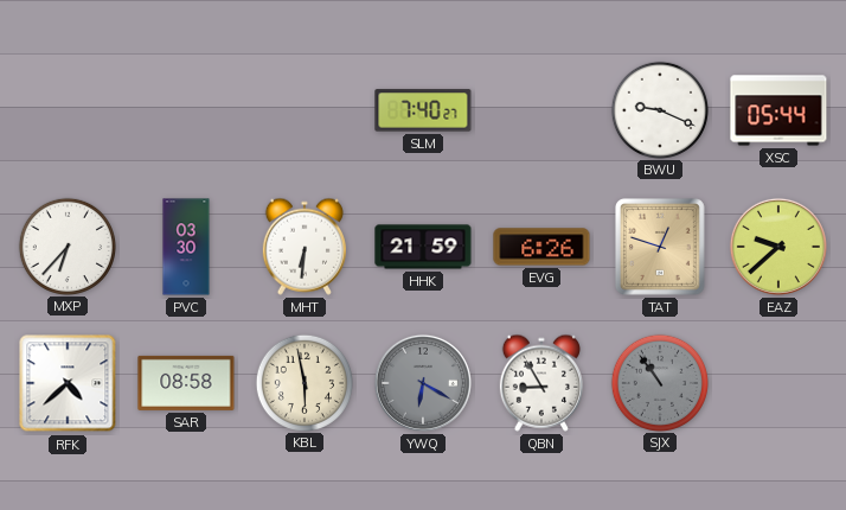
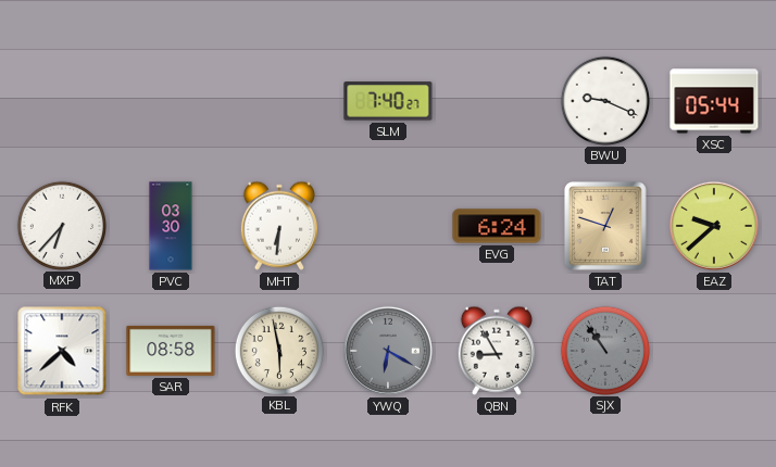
HHK: 21:59 -> none
EVG: 6:26 -> 6:24
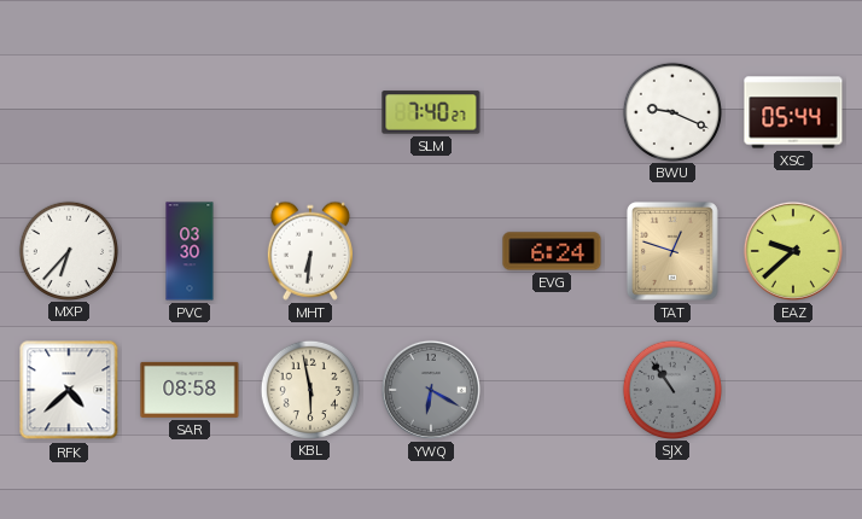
QBN: 8:55 -> none
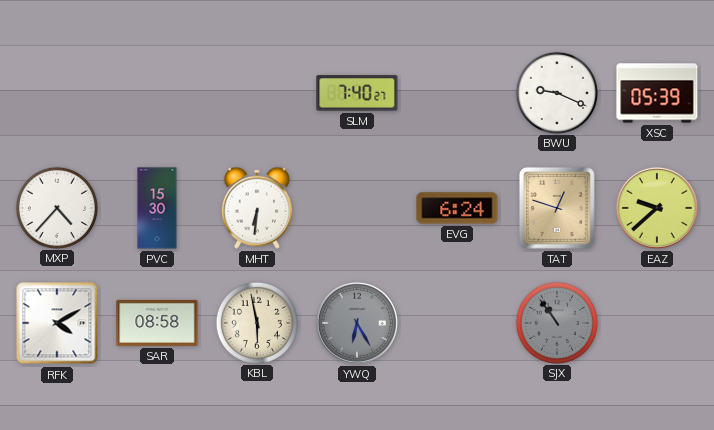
XSC: 05:44 -> 05:39
MXP: 6:37 -> 4:37
PVC: 03:30 -> 15:30
RFK: 4:38 -> 4:10
YWQ: 6:20 -> 6:25
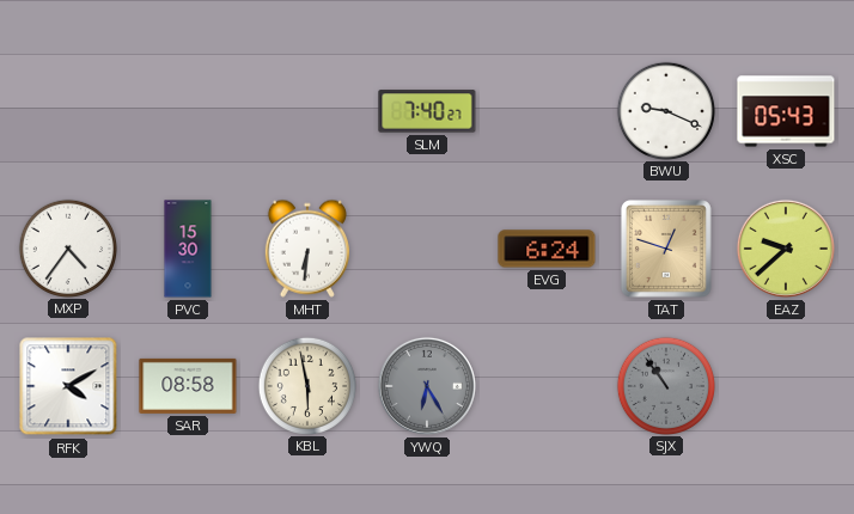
XSC: 05:39 -> 05:43
MXP: 4:37 -> 4:36
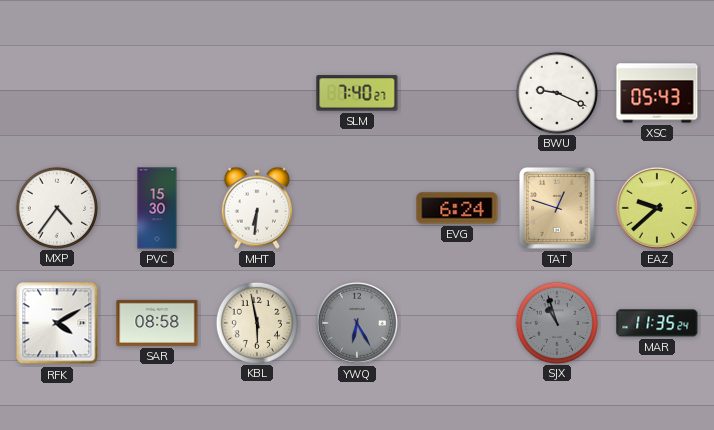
SJX: 10:54 -> 10:57
MAR: none -> 11:35
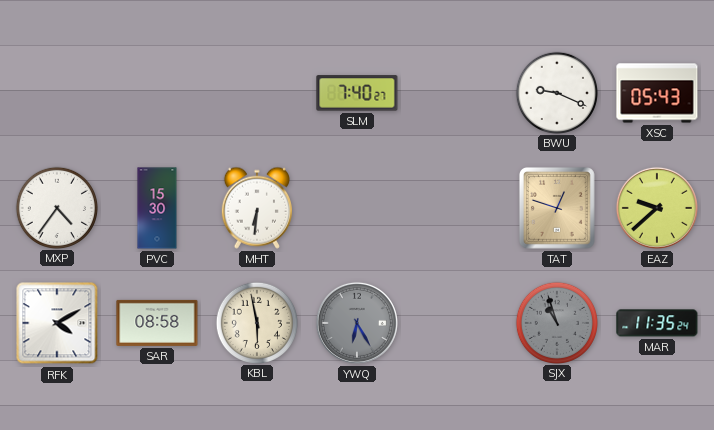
EVG: 6:24 -> none
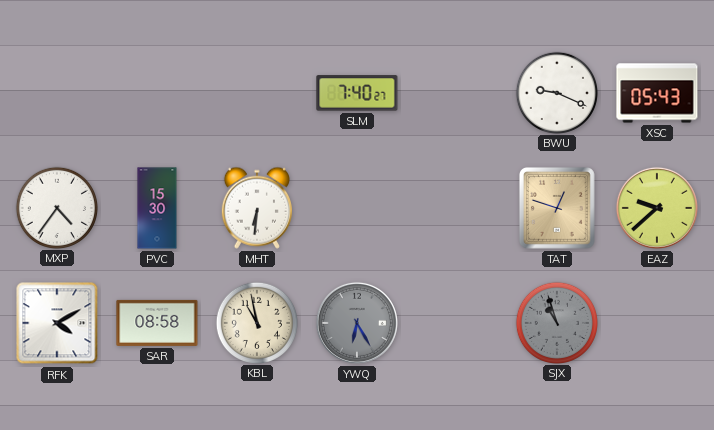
KBL: 5:58 -> 10:58
MAR: 11:35 -> none
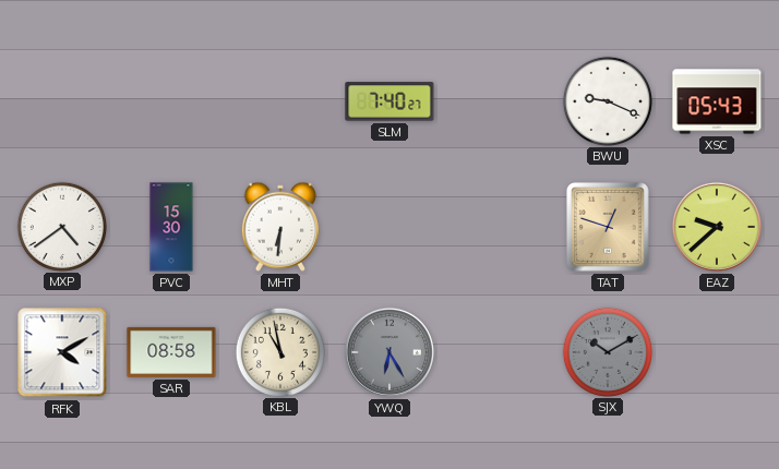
MXP: 4:36 -> 4:39
SJX: 10:57 -> 10:10
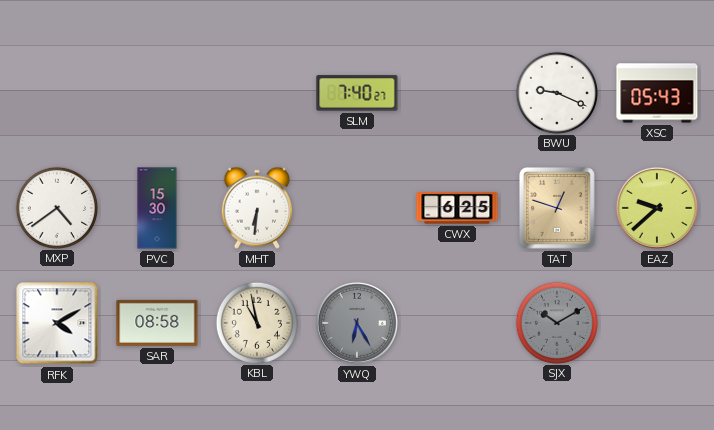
CWX: none -> 6:25
